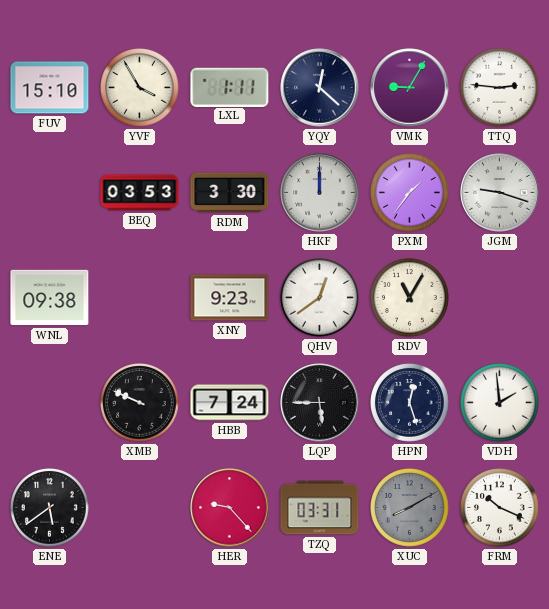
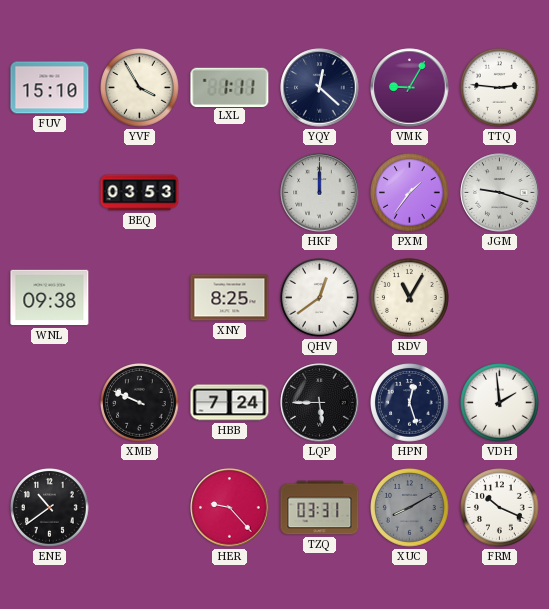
RDM: 3:30 -> none
XNY: 9:23 -> 8:25
ENE: 5:39 -> 10:39
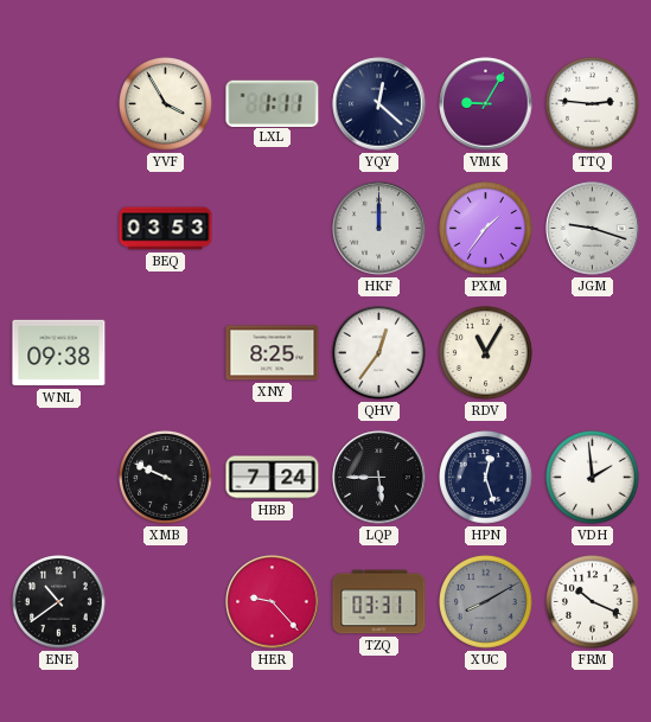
FUV: 15:10 -> none
QHV: 12:39 -> 12:36
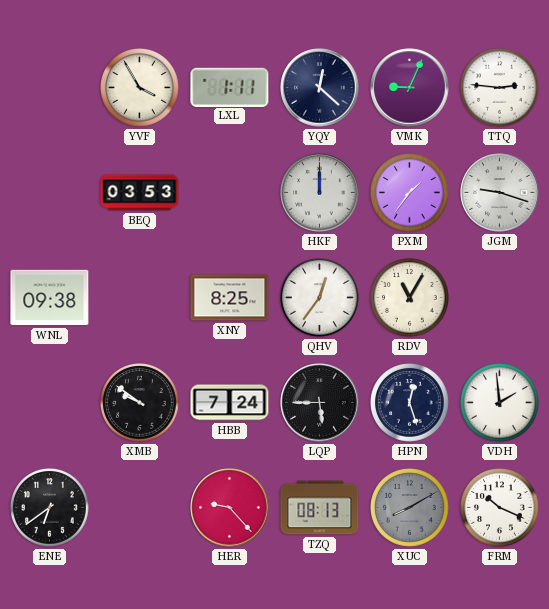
VMK: 9:05 -> 9:04
XMB: 9:49 -> 9:51
ENE: 10:39 -> 6:39
TZQ: 03:31 -> 08:13
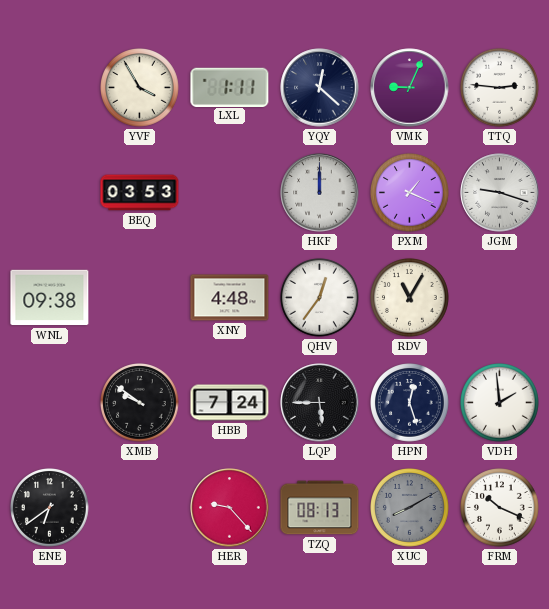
PXM: 1:36 -> 1:19
XNY: 8:25 -> 4:48
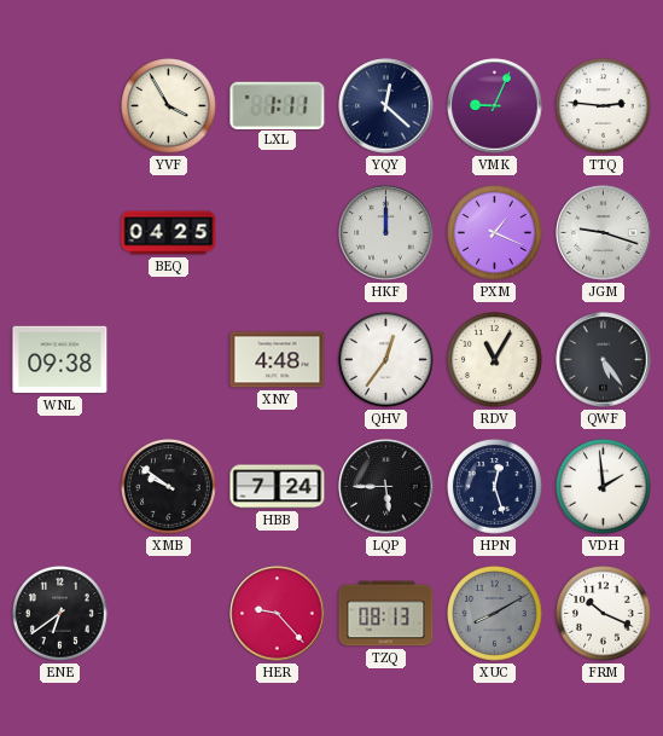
BEQ: 03:53 -> 04:25
QWF: none -> 5:24
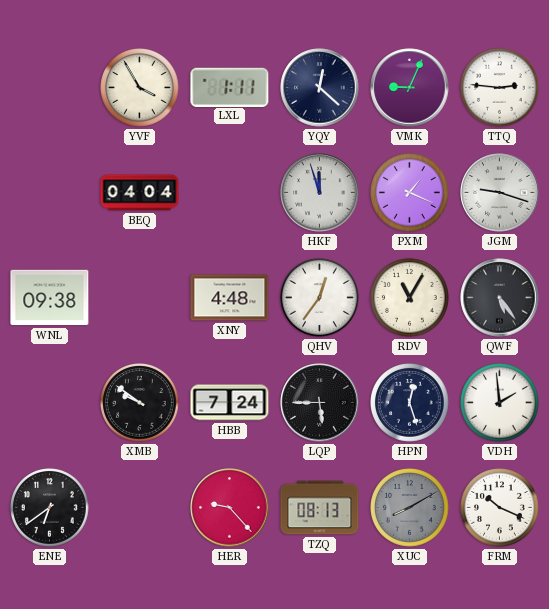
BEQ: 04:25 -> 04:04
HKF: 12:00 -> 11:57
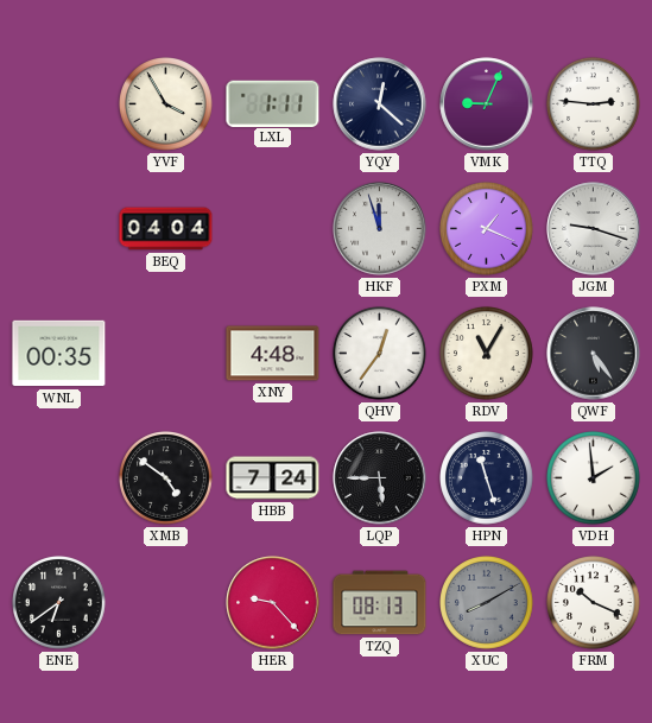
WNL: 09:38 -> 00:35
XMB: 9:51 -> 4:51
HPN: 12:27 -> 11:27
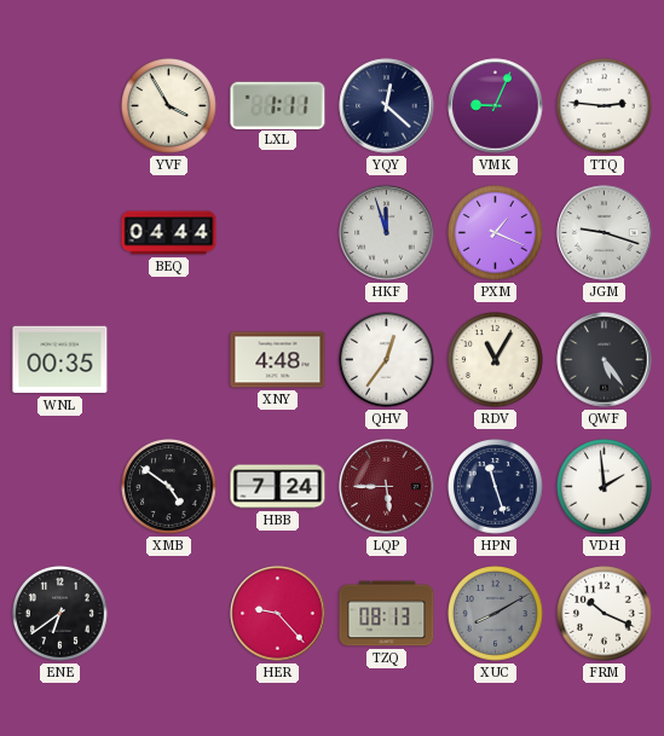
BEQ: 04:04 -> 04:44
LQP dial: black -> burgundy
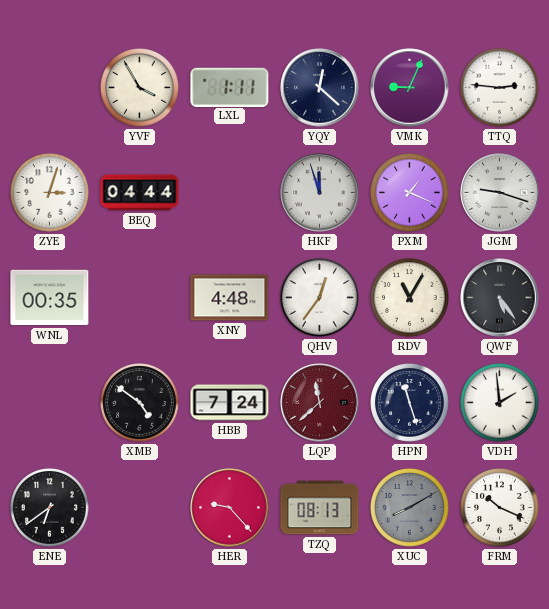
ZYE: none -> 3:03
LQP: 5:45 -> 11:38
